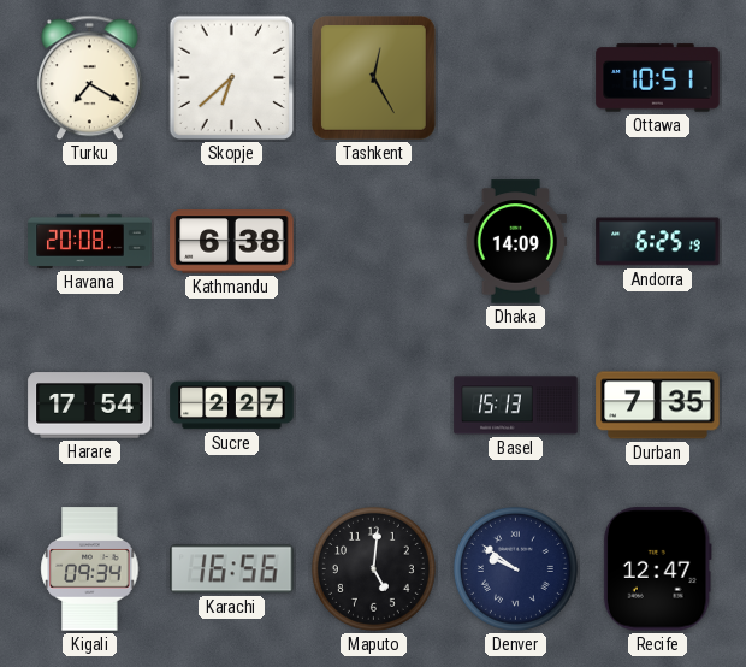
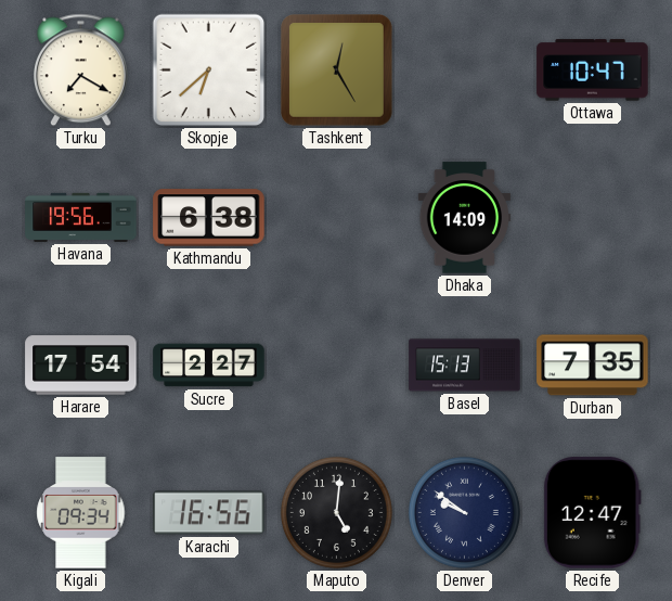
Ottawa: 10:51 -> 10:47
Havana: 20:08 -> 19:56
Andorra: 6:25 -> none
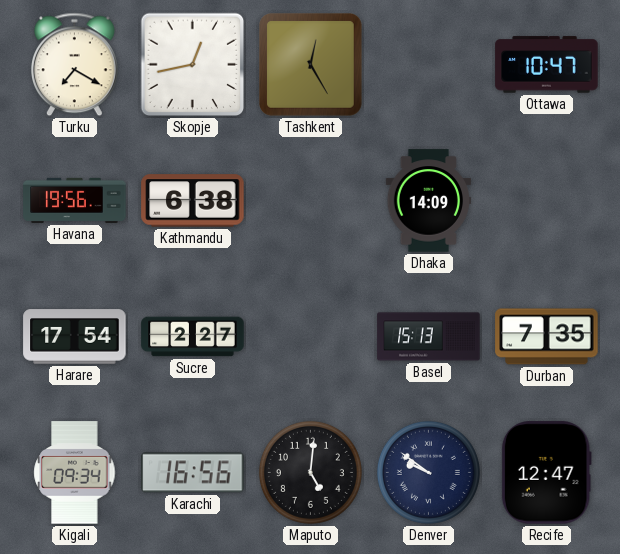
Skopje: 6:38 -> 12:43
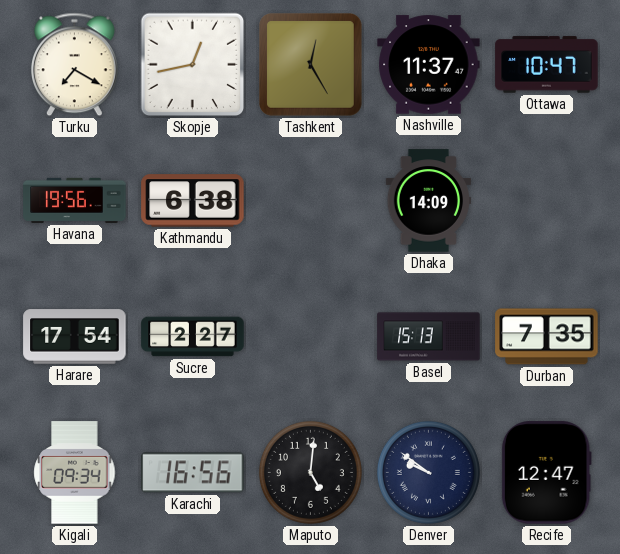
Nashville: none -> 11:37
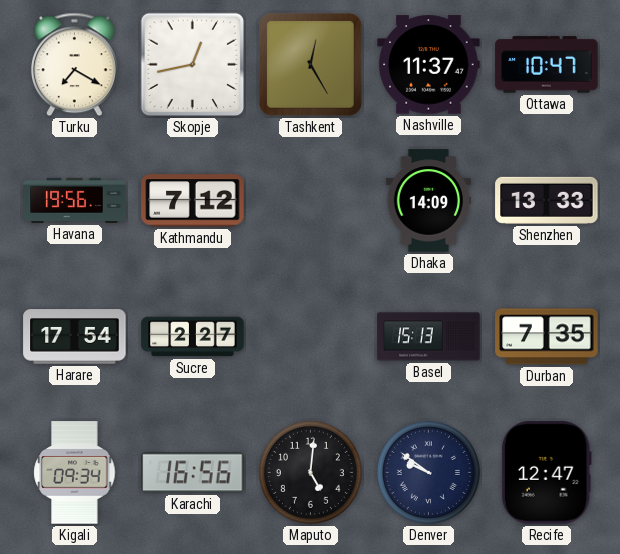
Kathmandu: 6:38 -> 7:12
Shenzhen: none -> 13:33
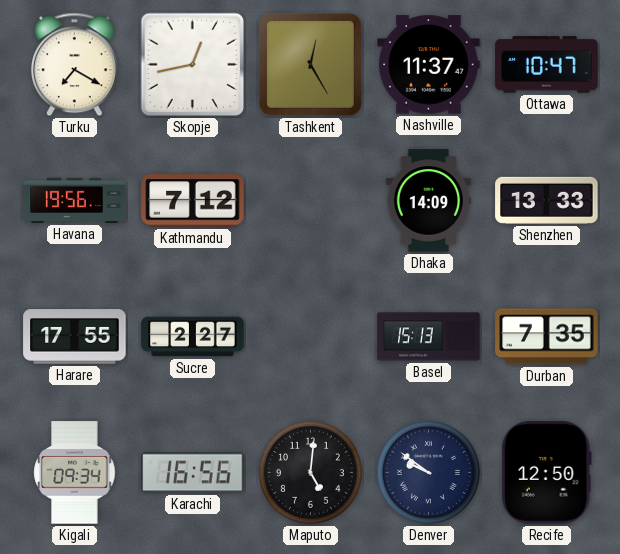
Harare: 17:54 -> 17:55
Recife: 12:47 -> 12:50
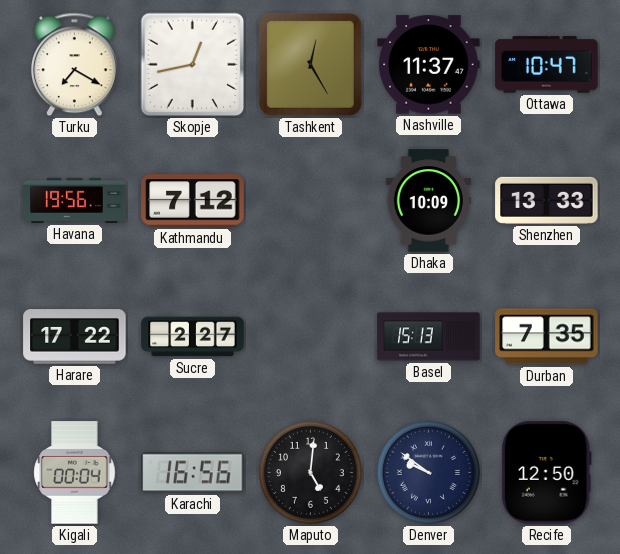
Dhaka: 14:09 -> 10:09
Harare: 17:55 -> 17:22
Kigali: 09:34 -> 00:04
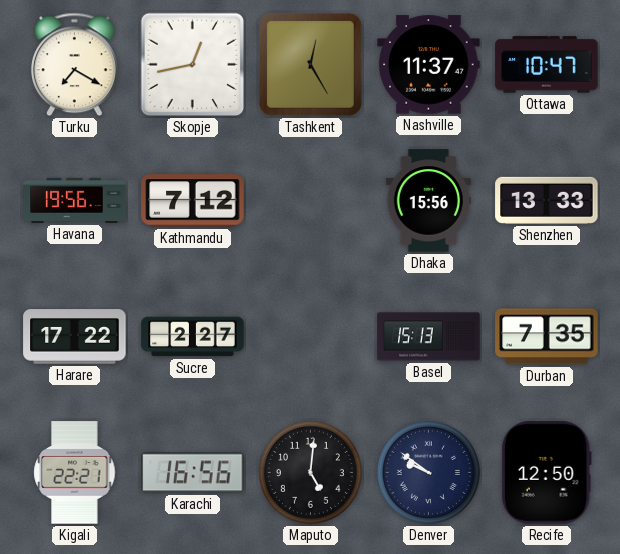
Dhaka: 10:09 -> 15:56
Kigali: 00:04 -> 22:21
